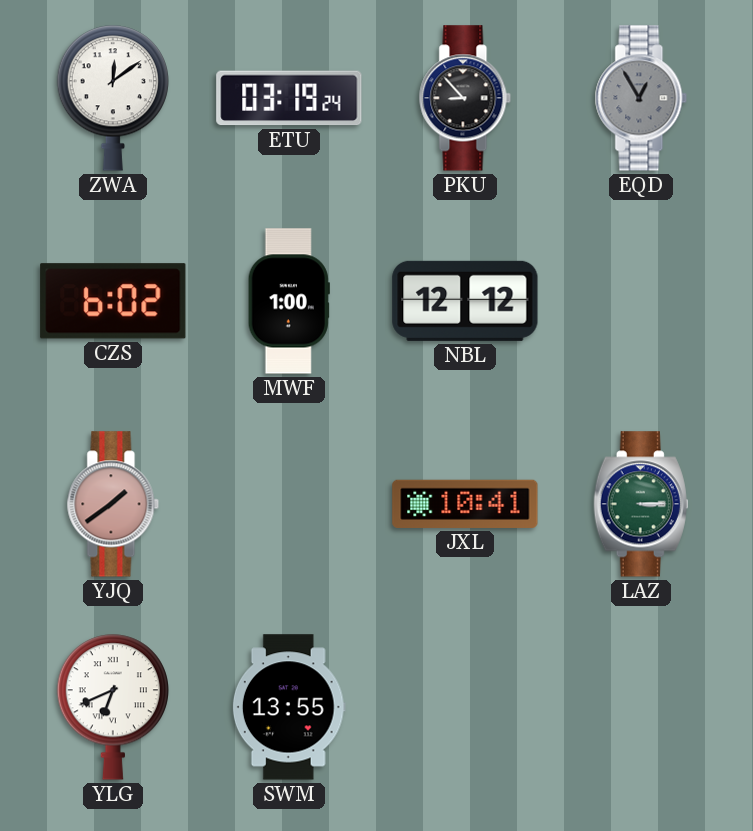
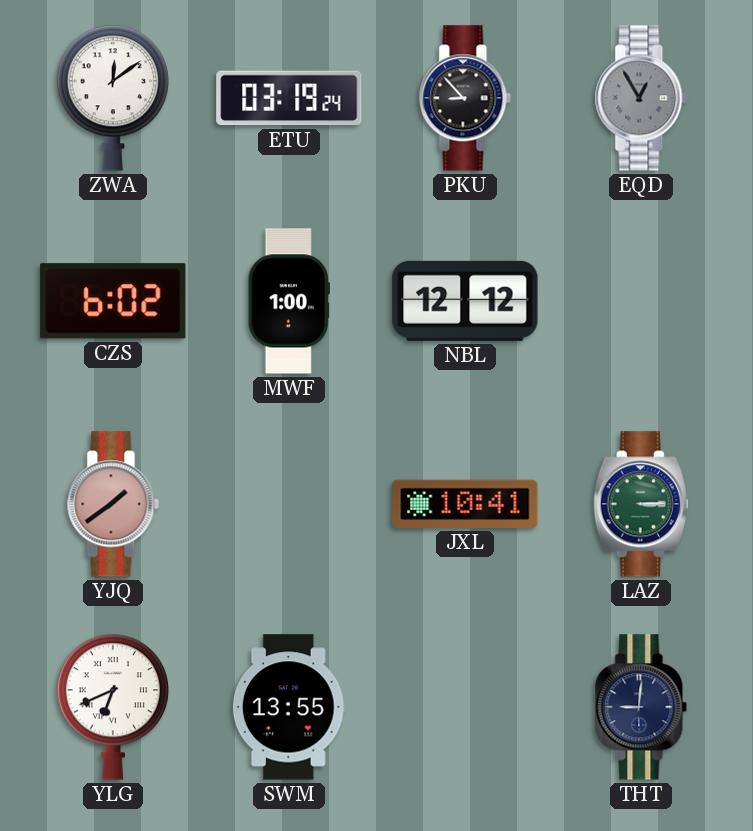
THT: none -> 9:01
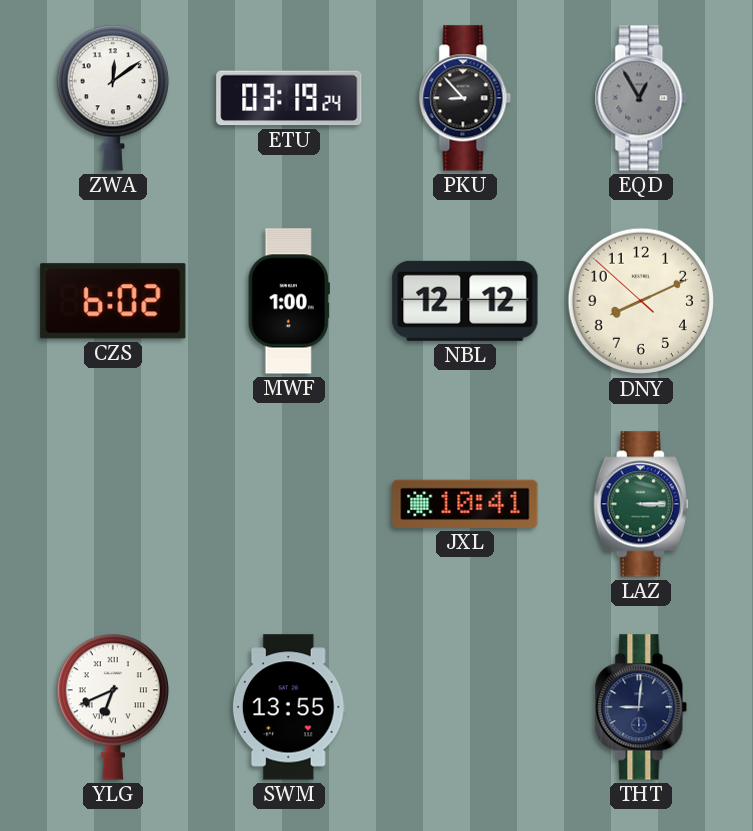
DNY: none -> 8:10
YJQ: 1:39 -> none
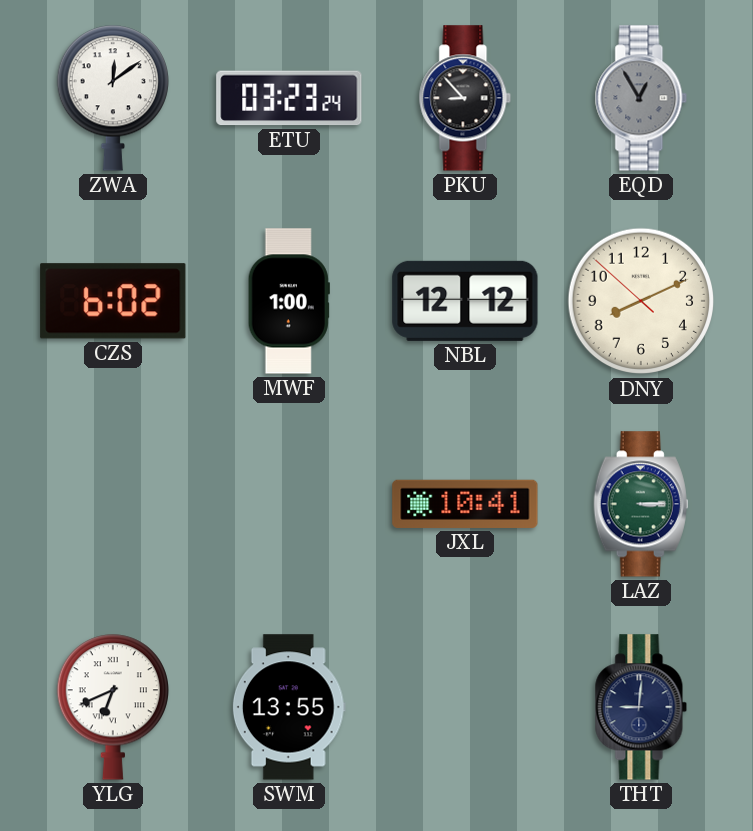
ETU: 03:19 -> 03:23
